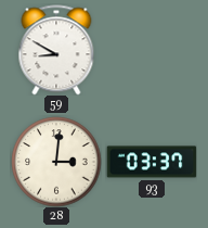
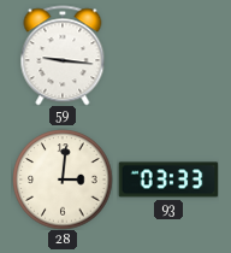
59: 8:50 -> 9:16
93: 03:37 -> 03:33
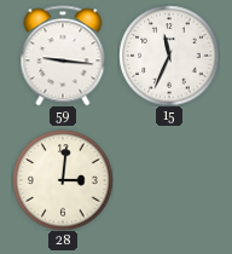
15: none -> 11:34
93: 03:33 -> none
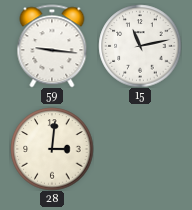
15: 11:34 -> 11:13
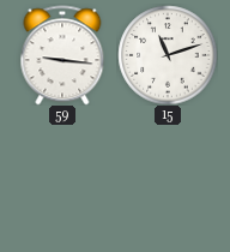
15: 11:13 -> 11:12
28: 3:01 -> none
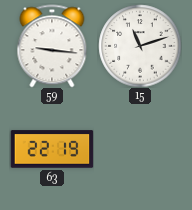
63: none -> 22:19
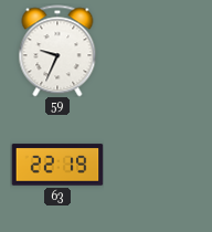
59: 9:16 -> 9:34
15: 11:12 -> none
